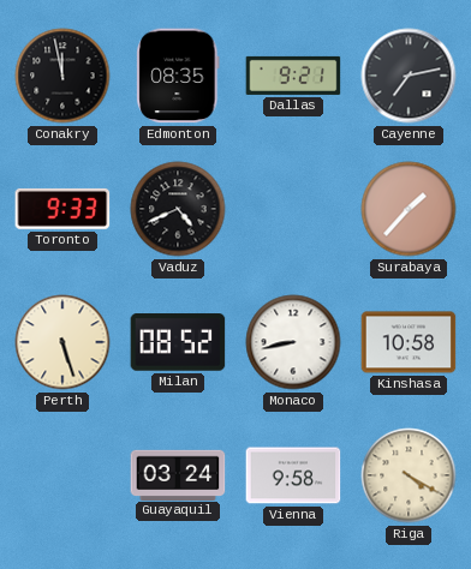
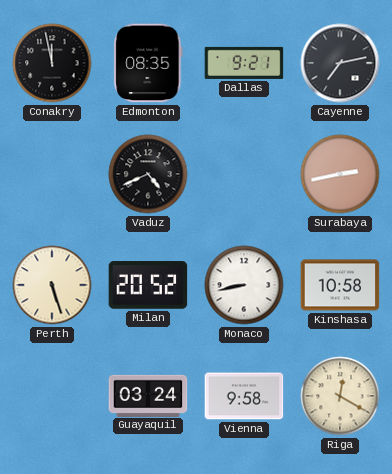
Toronto: 9:33 -> none
Surabaya: 1:37 -> 2:43
Milan: 08:52 -> 20:52
Riga: 4:20 -> 12:20
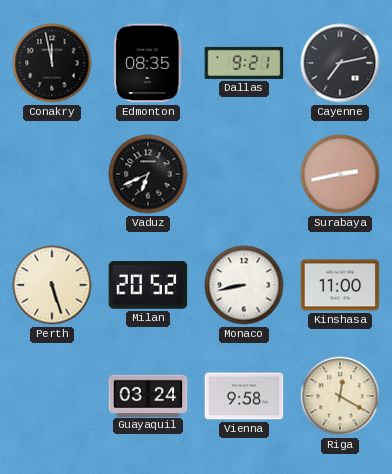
Vaduz: 4:41 -> 6:41
Kinshasa: 10:58 -> 11:00
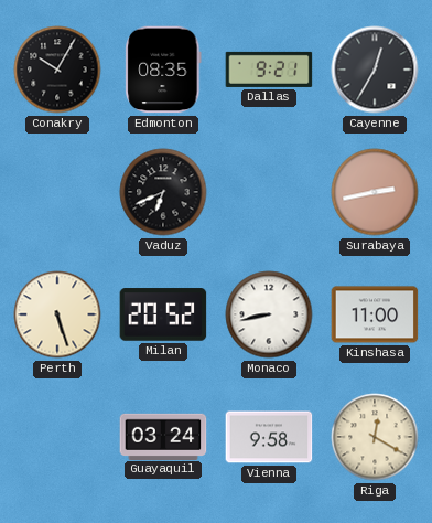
Conakry: 11:58 -> 10:05
Cayenne: 7:13 -> 12:35
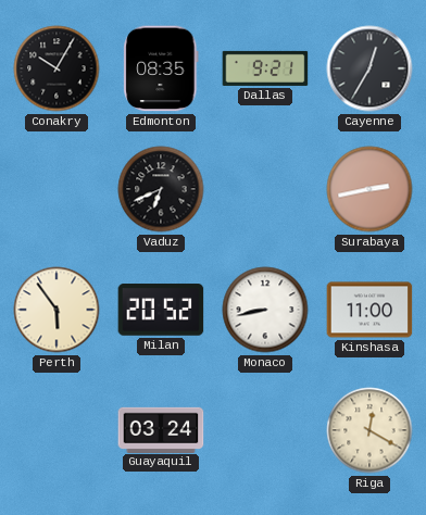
Perth: 5:27 -> 5:54
Vienna: 9:58 -> none
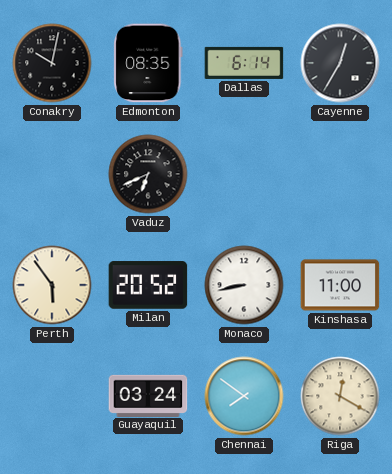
Conakry: 10:05 -> 10:02
Dallas: 9:21 -> 6:14
Surabaya: 2:43 -> none
Chennai: none -> 7:51
